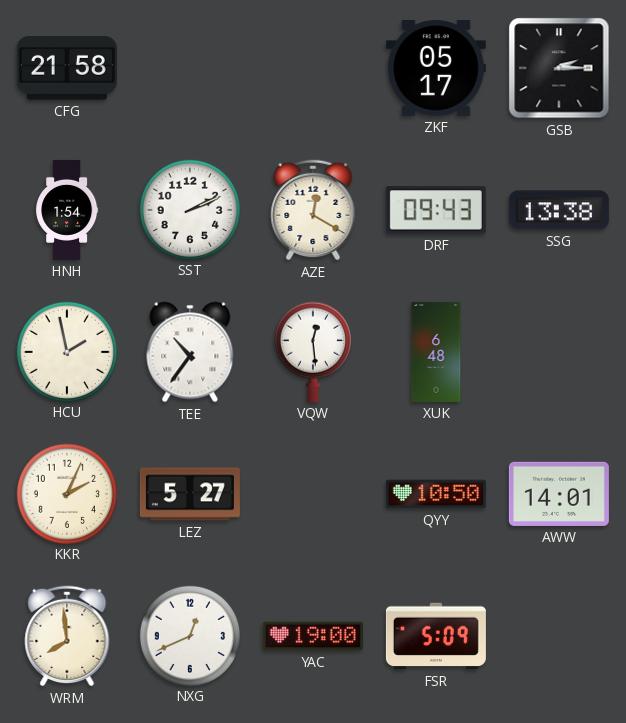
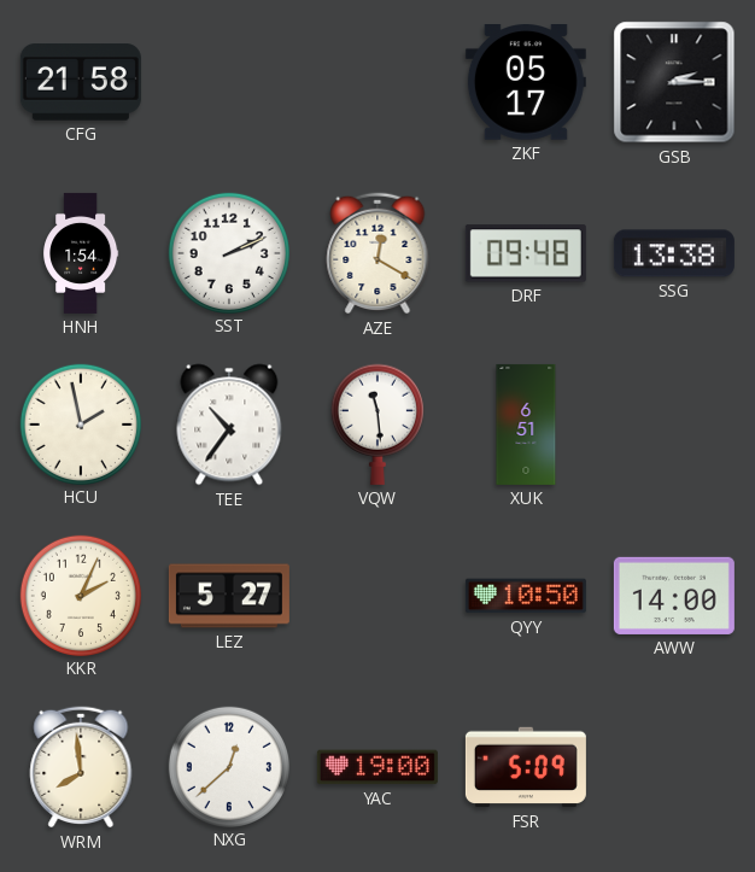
DRF: 09:43 -> 09:48
VQW: 12:29 -> 11:29
XUK: 6:48 -> 6:51
AWW: 14:01 -> 14:00
NXG: 12:41 -> 12:38
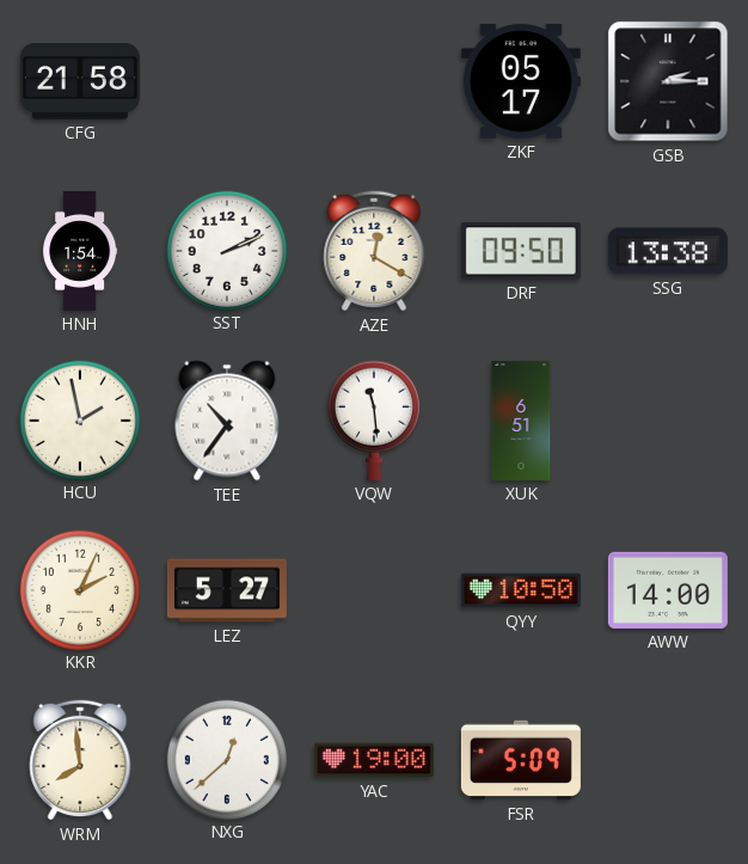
DRF: 09:48 -> 09:50
